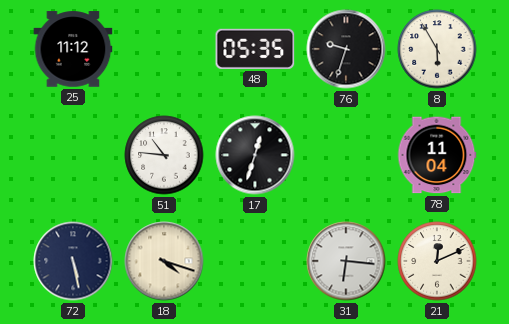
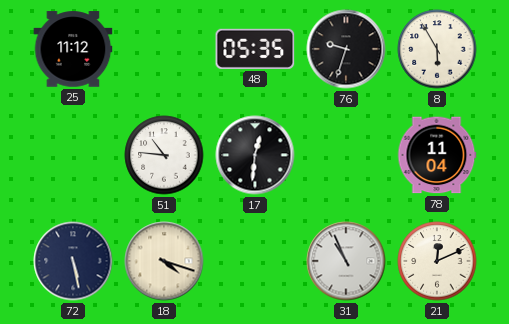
17: 12:33 -> 12:31
31: 6:16 -> 10:56
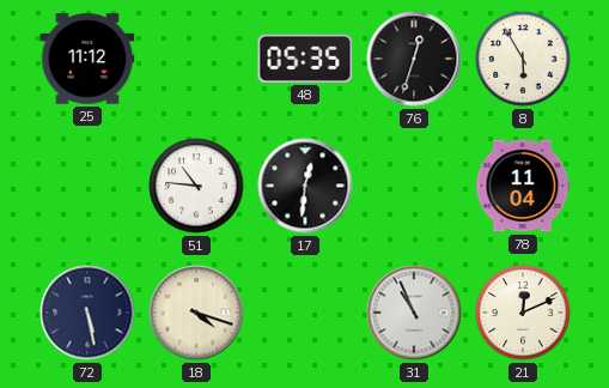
76: 9:33 -> 12:33
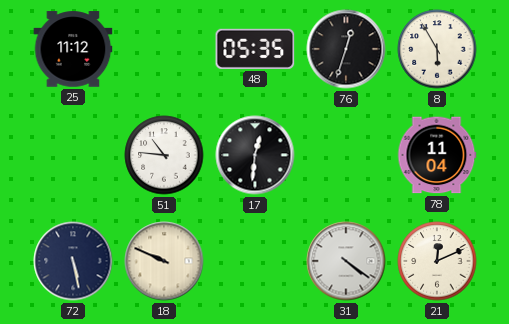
18: 4:18 -> 9:49
31: 10:56 -> 4:21
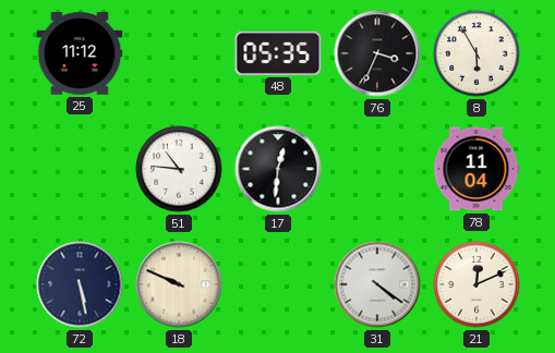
76: 12:33 -> 3:34
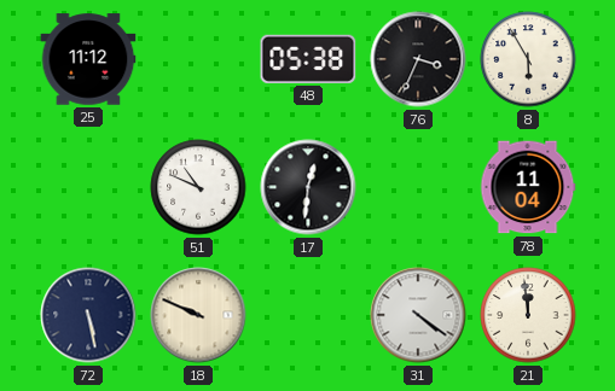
48: 05:35 -> 05:38
51: 10:46 -> 10:49
21: 12:11 -> 11:59
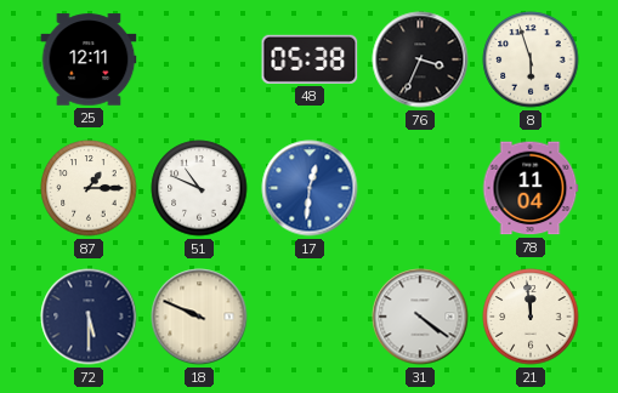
25: 11:12 -> 12:11
8: 5:55 -> 5:57
87: none -> 1:15
17 dial: black -> blue
72: 5:28 -> 5:30
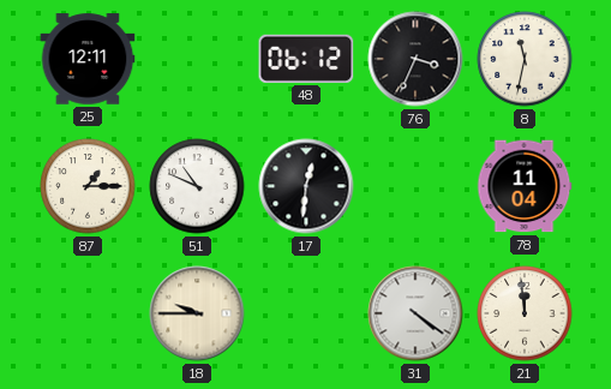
48: 05:38 -> 06:12
8: 5:57 -> 11:32
17 dial: blue -> black
72: 5:30 -> none
18: 9:49 -> 9:45
